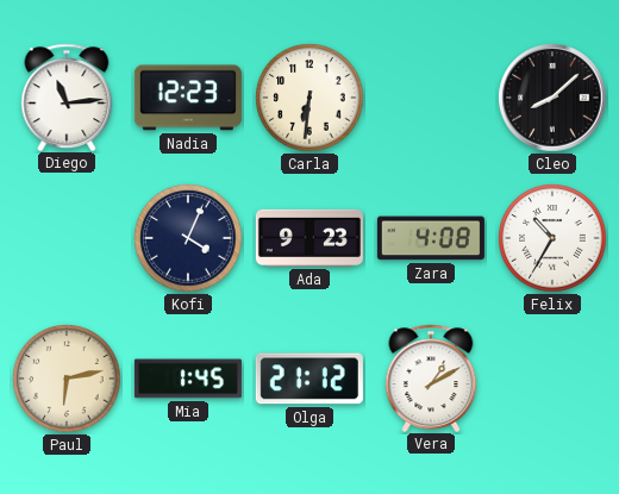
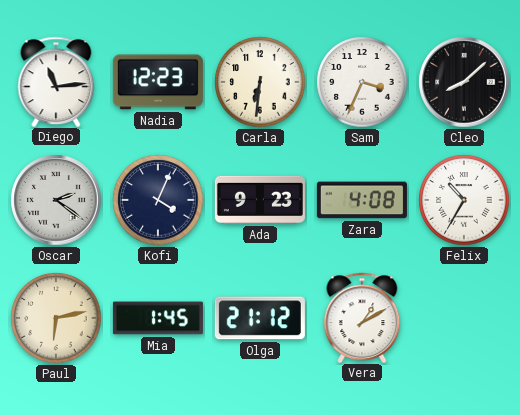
Sam: none -> 3:34
Oscar: none -> 2:21
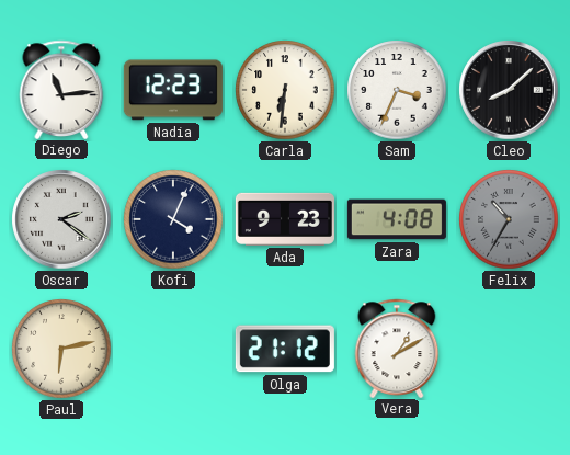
Felix dial: white -> grey
Mia: 1:45 -> none
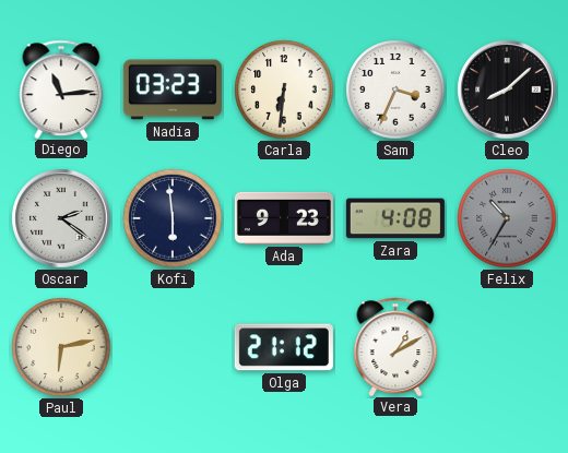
Nadia: 12:23 -> 03:23
Kofi: 4:04 -> 5:59
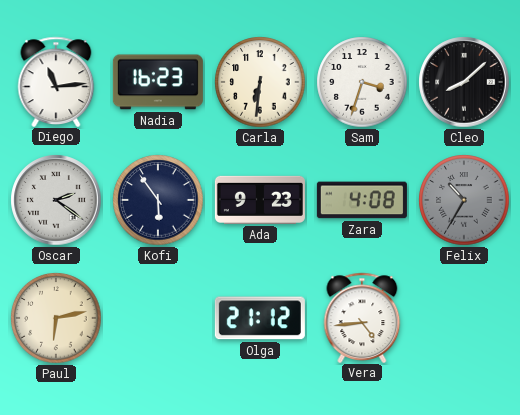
Nadia: 03:23 -> 16:23
Sam: 3:34 -> 3:33
Kofi: 5:59 -> 5:54
Vera: 1:10 -> 4:44
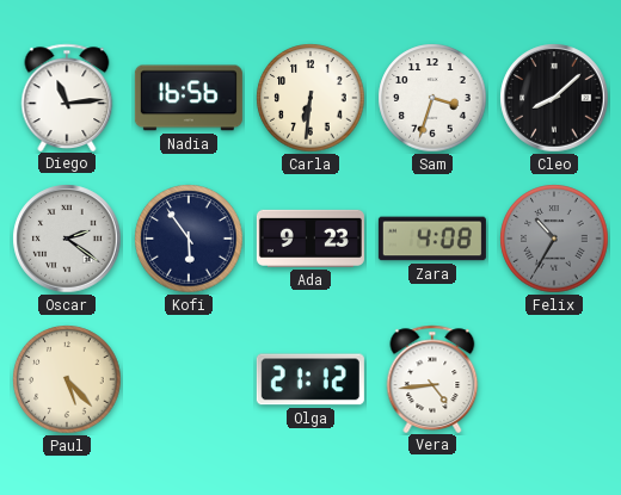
Nadia: 16:23 -> 16:56
Paul: 6:13 -> 5:23
